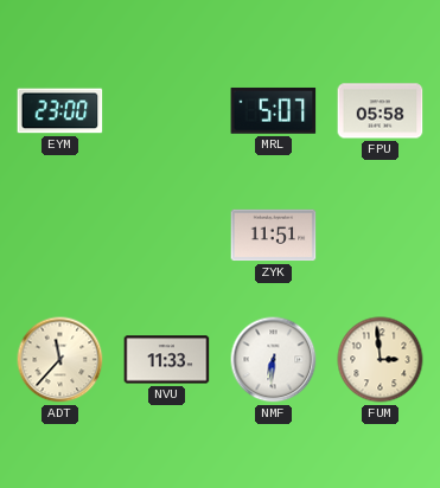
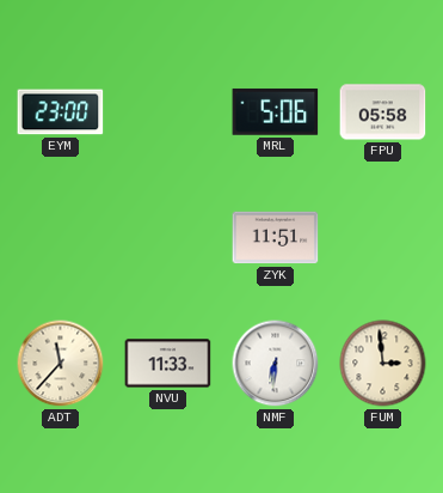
MRL: 5:07 -> 5:06
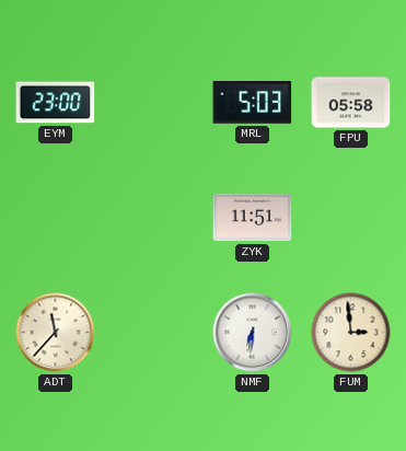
MRL: 5:06 -> 5:03
NVU: 11:33 -> none
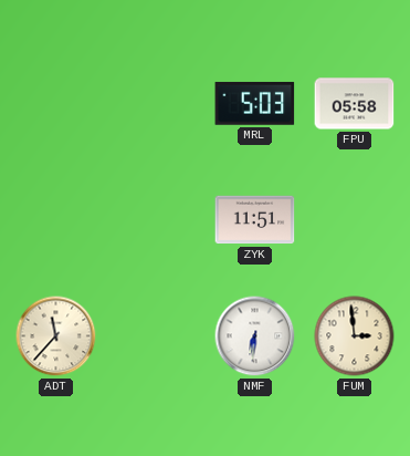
EYM: 23:00 -> none
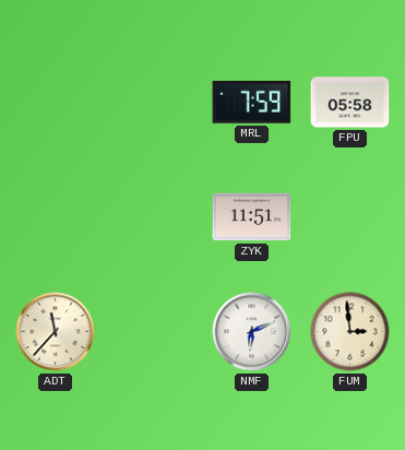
MRL: 5:03 -> 7:59
NMF: 6:31 -> 6:11
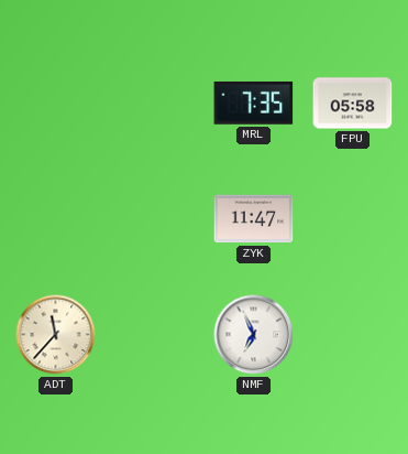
MRL: 7:59 -> 7:35
ZYK: 11:51 -> 11:47
NMF: 6:11 -> 6:56
FUM: 2:59 -> none
